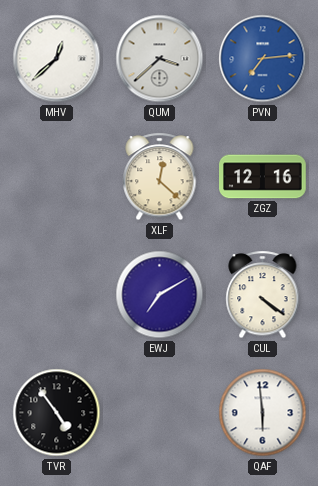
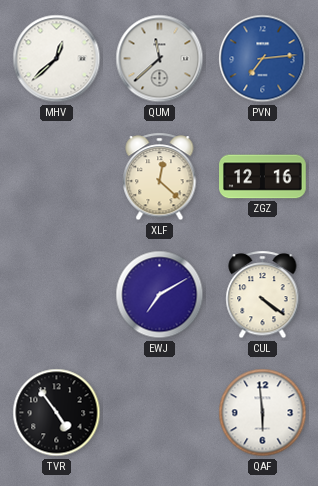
QUM: 3:38 -> 11:38
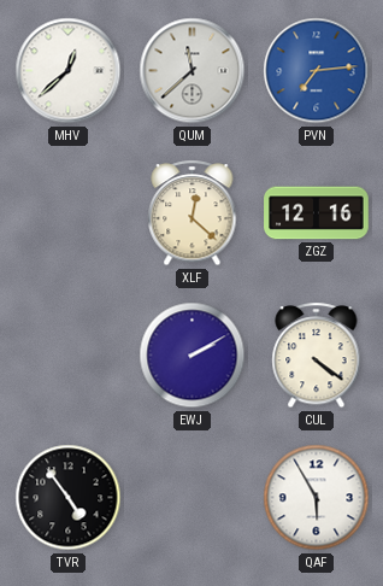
EWJ: 7:10 -> 2:10
QAF: 5:59 -> 5:55
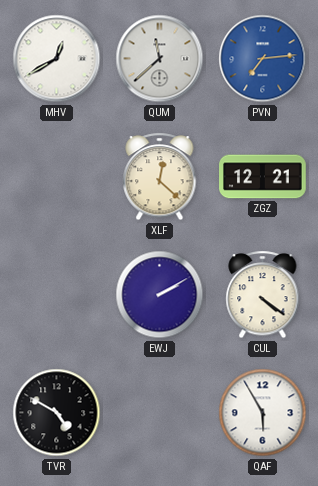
MHV: 12:38 -> 12:40
ZGZ: 12:16 -> 12:21
TVR: 4:54 -> 4:50
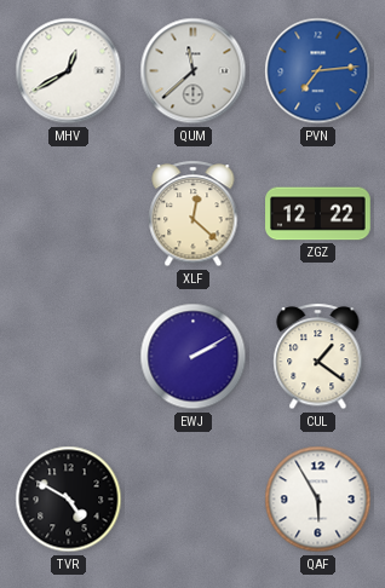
ZGZ: 12:21 -> 12:22
CUL: 4:21 -> 1:21
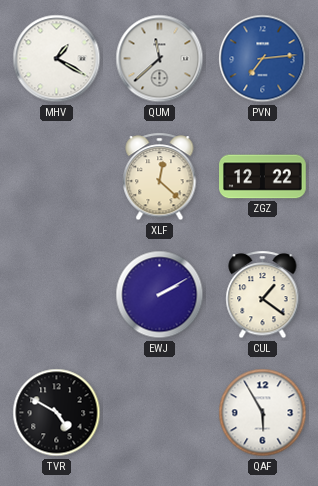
MHV: 12:40 -> 1:20
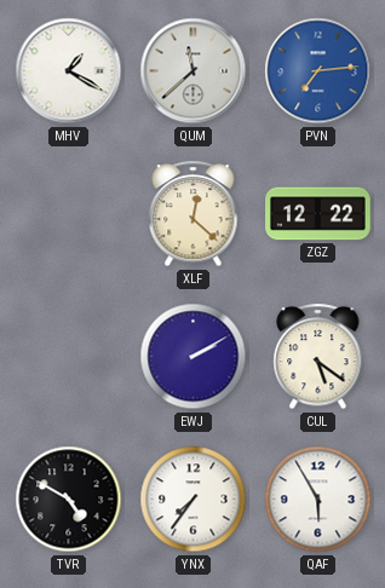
CUL: 1:21 -> 5:21
YNX: none -> 7:36
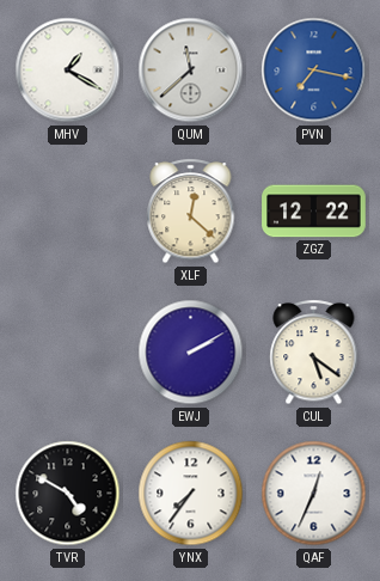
PVN: 7:14 -> 7:17
QAF: 5:55 -> 12:34
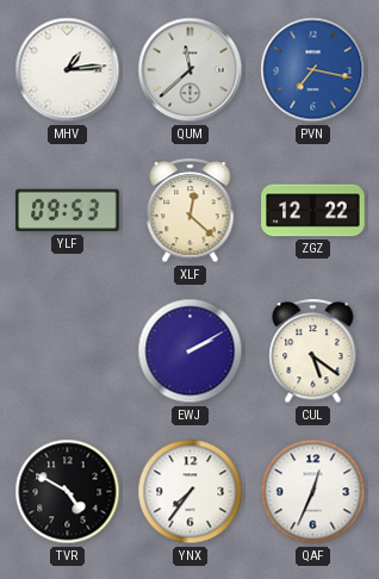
MHV: 1:20 -> 1:14
YLF: none -> 09:53
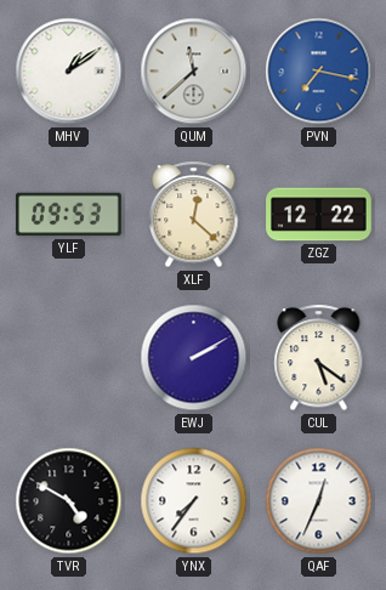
MHV: 1:14 -> 1:09
